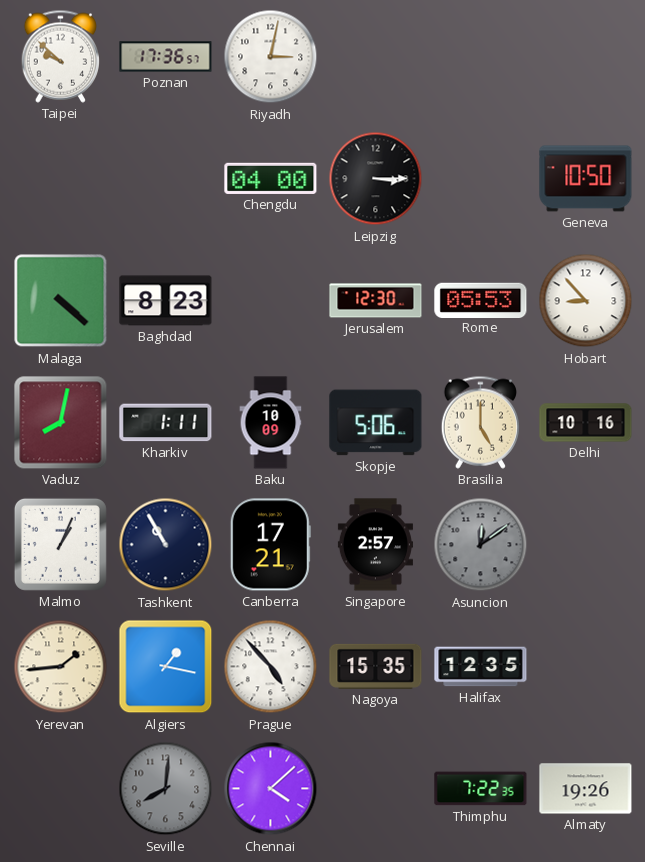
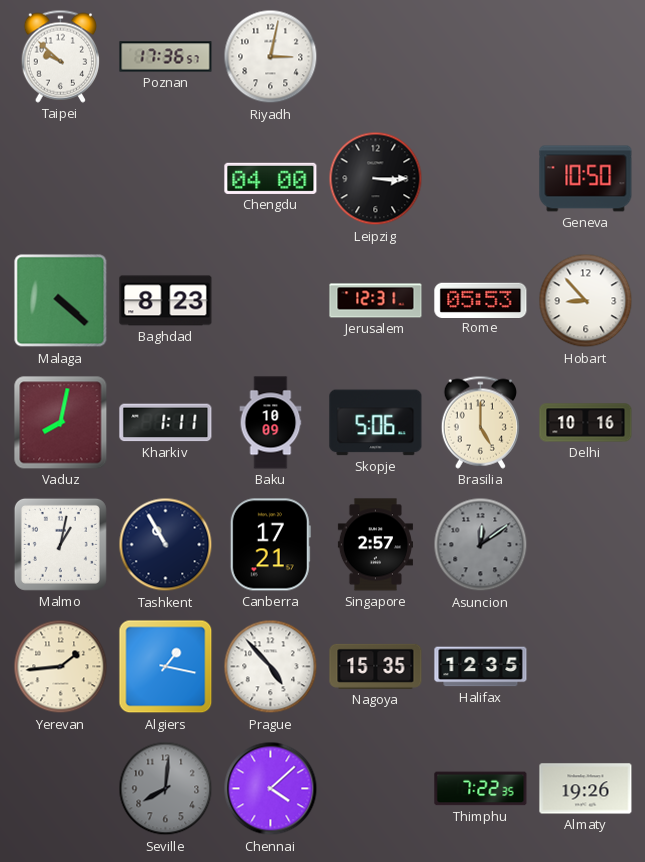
Jerusalem: 12:30 -> 12:31
Malmo: 1:04 -> 1:02
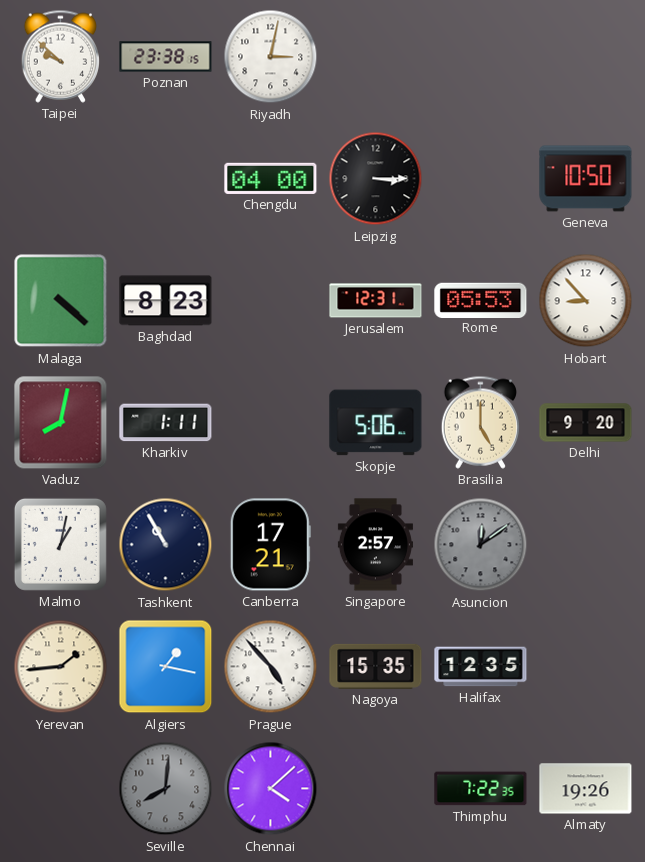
Poznan: 17:36 -> 23:38
Baku: 10:09 -> none
Delhi: 10:16 -> 9:20
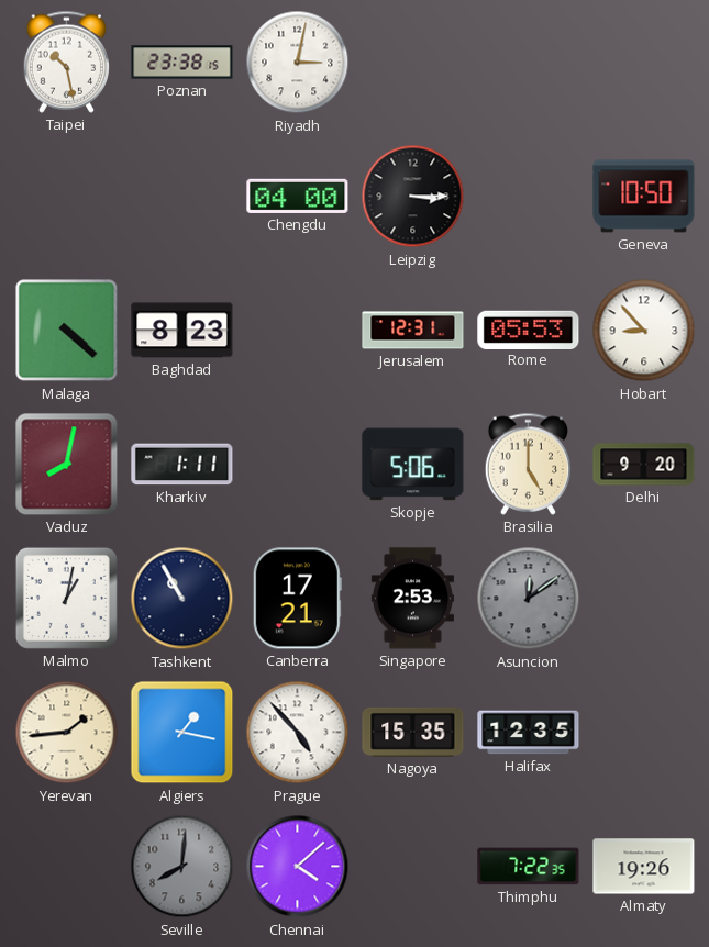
Taipei: 9:52 -> 10:28
Singapore: 2:57 -> 2:53
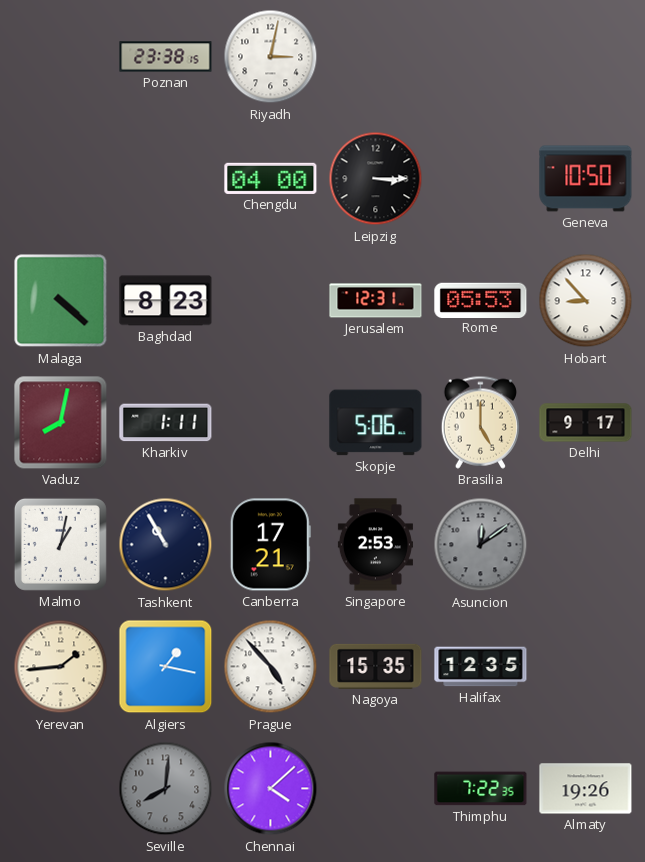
Taipei: 10:28 -> none
Delhi: 9:20 -> 9:17
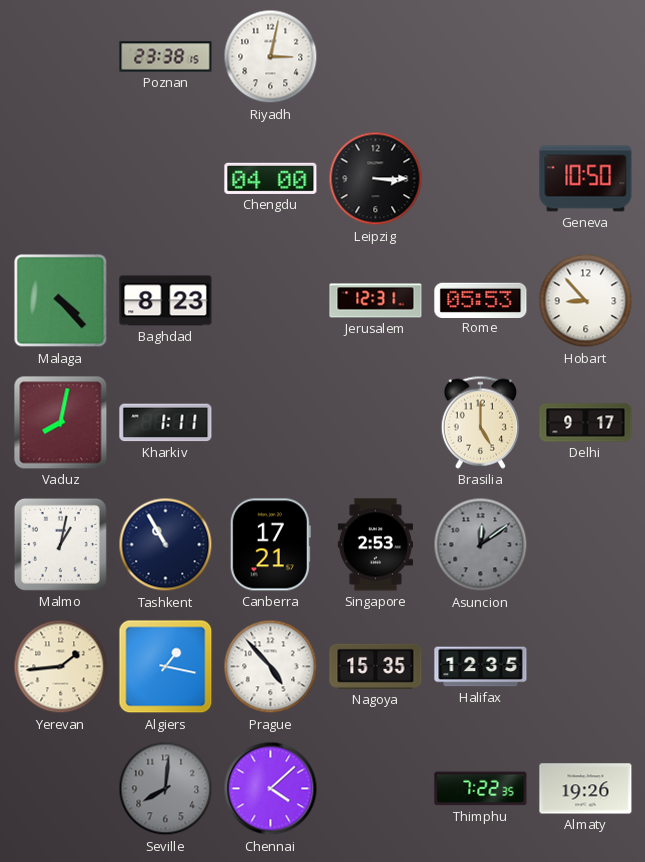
Malaga: 4:22 -> 4:23
Skopje: 5:06 -> none
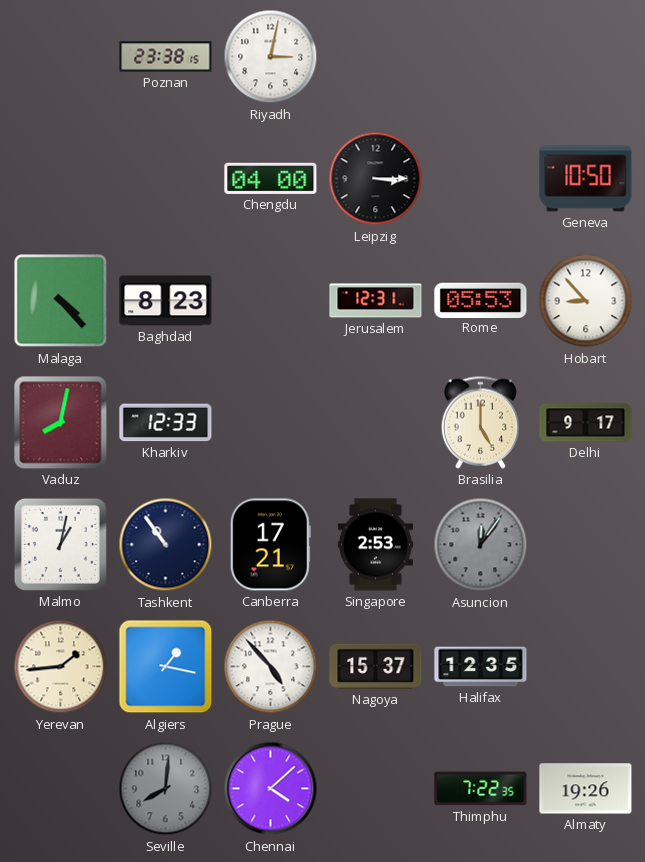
Kharkiv: 1:11 -> 12:33
Tashkent: 10:55 -> 10:54
Asuncion: 12:09 -> 12:06
Nagoya: 15:35 -> 15:37
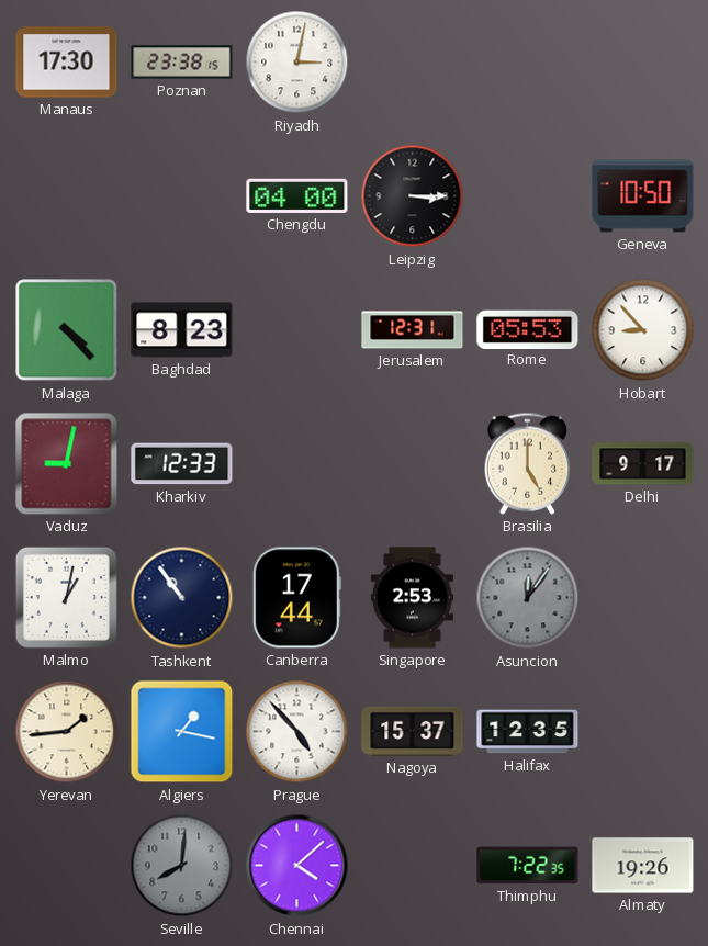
Manaus: none -> 17:30
Vaduz: 8:02 -> 9:02
Canberra: 17:21 -> 17:44
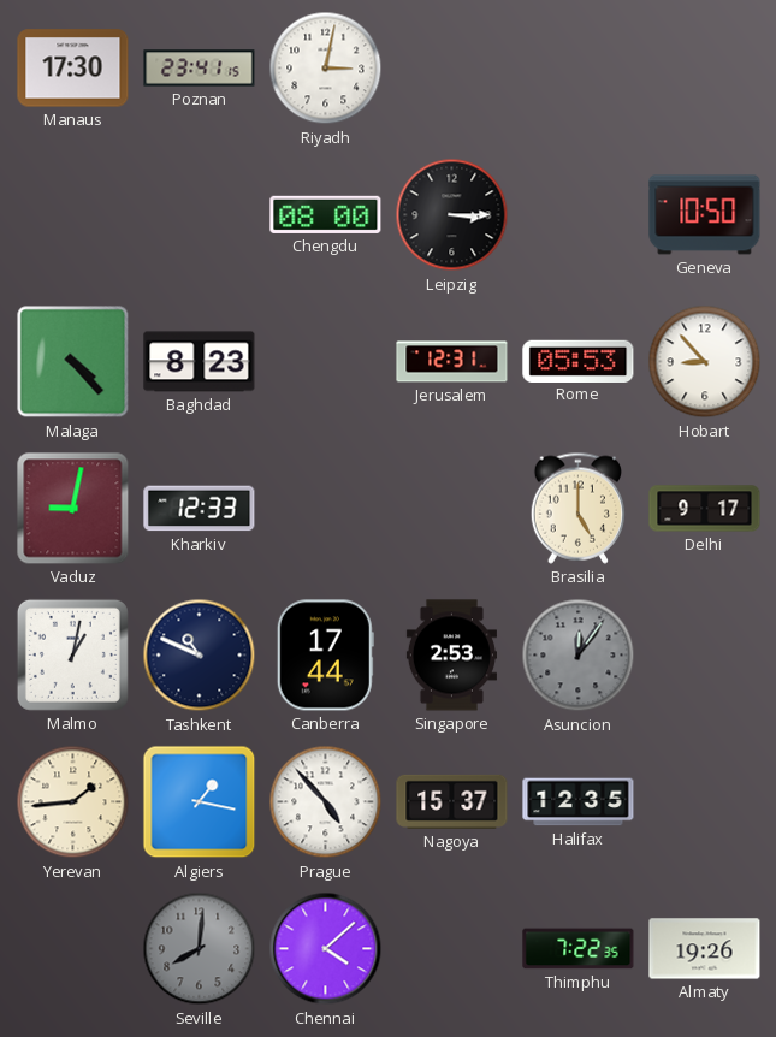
Poznan: 23:38 -> 23:41
Chengdu: 04:00 -> 08:00
Tashkent: 10:54 -> 10:49
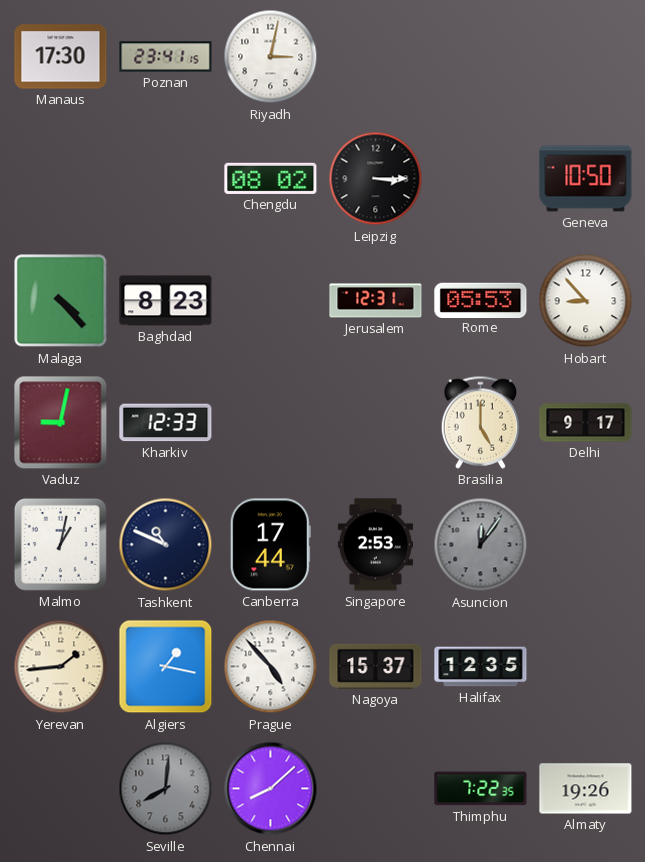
Chengdu: 08:00 -> 08:02
Chennai: 4:08 -> 8:08
